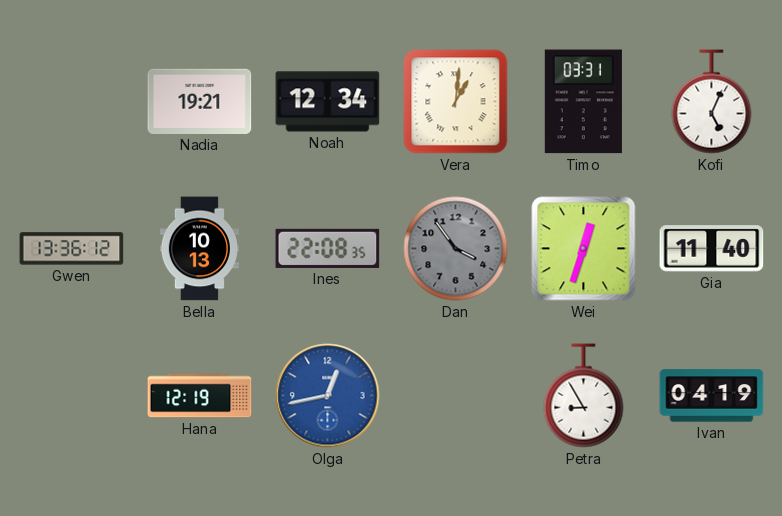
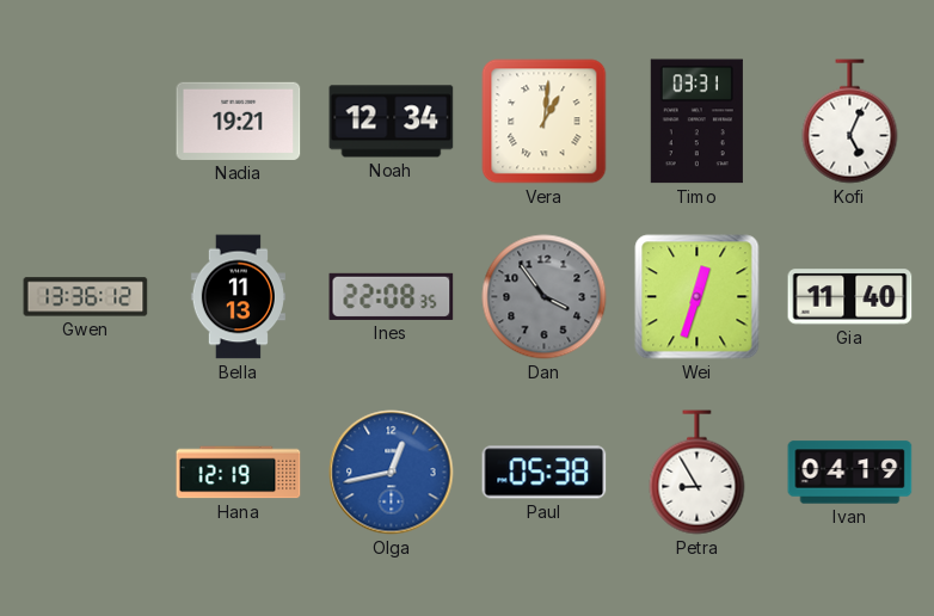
Bella: 10:13 -> 11:13
Paul: none -> 05:38
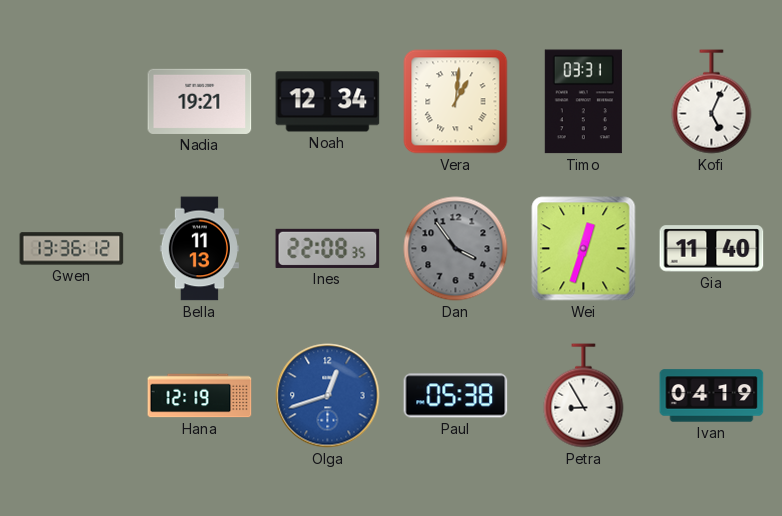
Olga: 12:43 -> 12:42
